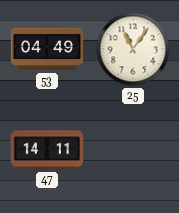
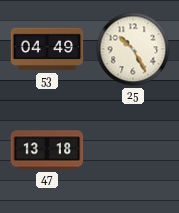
25: 11:06 -> 10:25
47: 14:11 -> 13:18
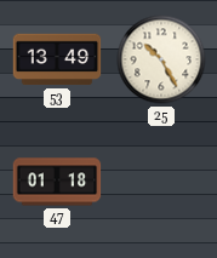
53: 04:49 -> 13:49
47: 13:18 -> 01:18
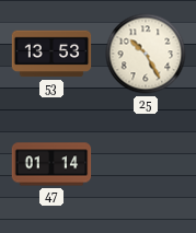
53: 13:49 -> 13:53
47: 01:18 -> 01:14
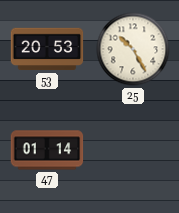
53: 13:53 -> 20:53
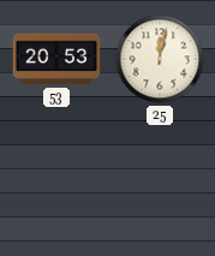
25: 10:25 -> 12:02
47: 01:14 -> none
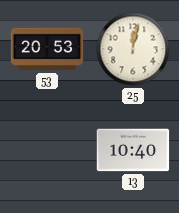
13: none -> 10:40
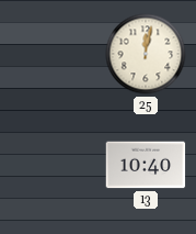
53: 20:53 -> none
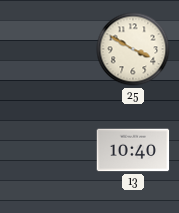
25: 12:02 -> 3:50
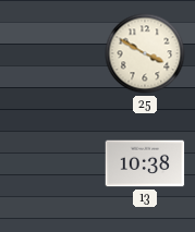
13: 10:40 -> 10:38
